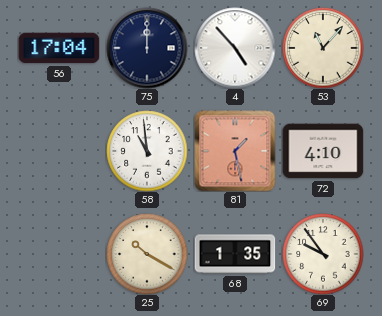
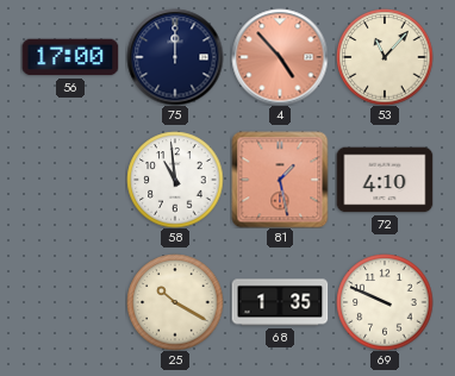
56: 17:04 -> 17:00
4 dial: white -> salmon
69: 9:54 -> 9:49
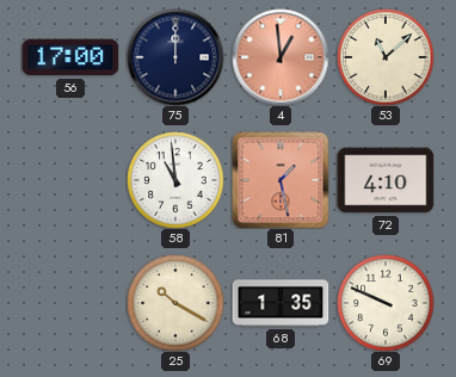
4: 4:53 -> 12:59
53: 11:07 -> 11:08
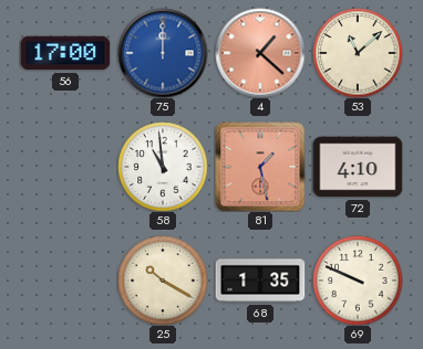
75 dial: navy -> blue
4: 12:59 -> 1:22
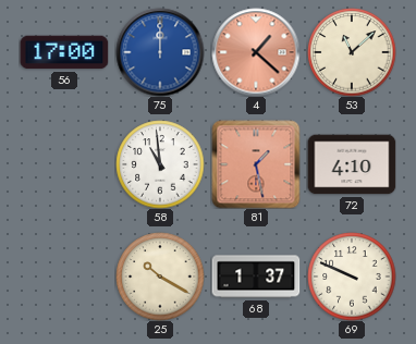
68: 1:35 -> 1:37
